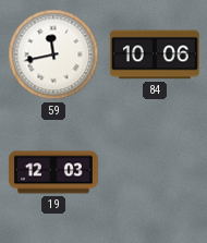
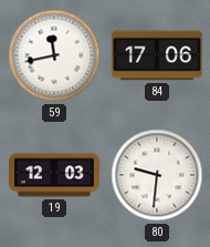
84: 10:06 -> 17:06
80: none -> 9:31
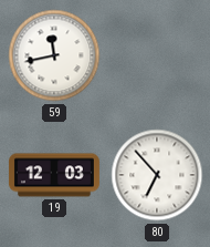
84: 17:06 -> none
80: 9:31 -> 6:53
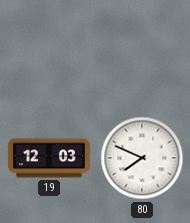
59: 11:43 -> none
80: 6:53 -> 7:49
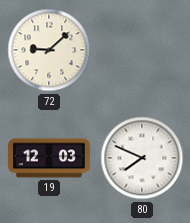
72: none -> 9:08
